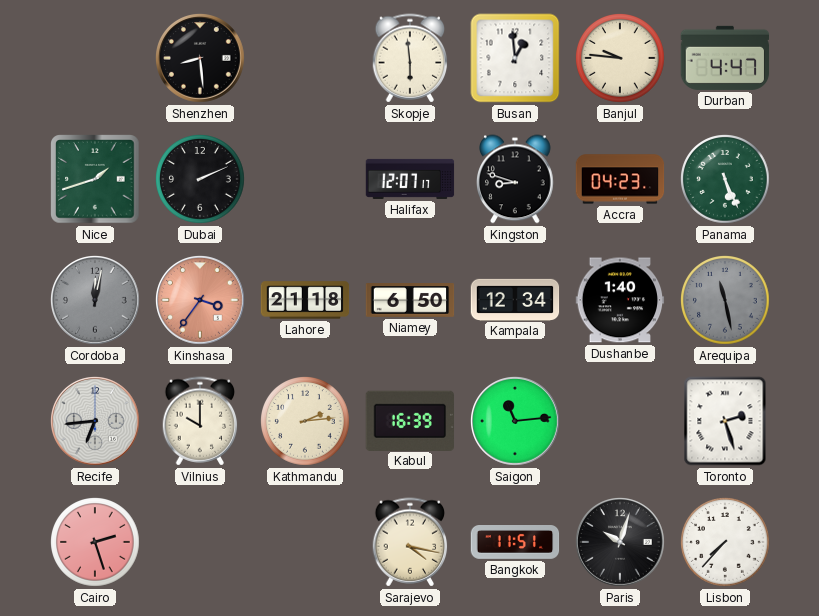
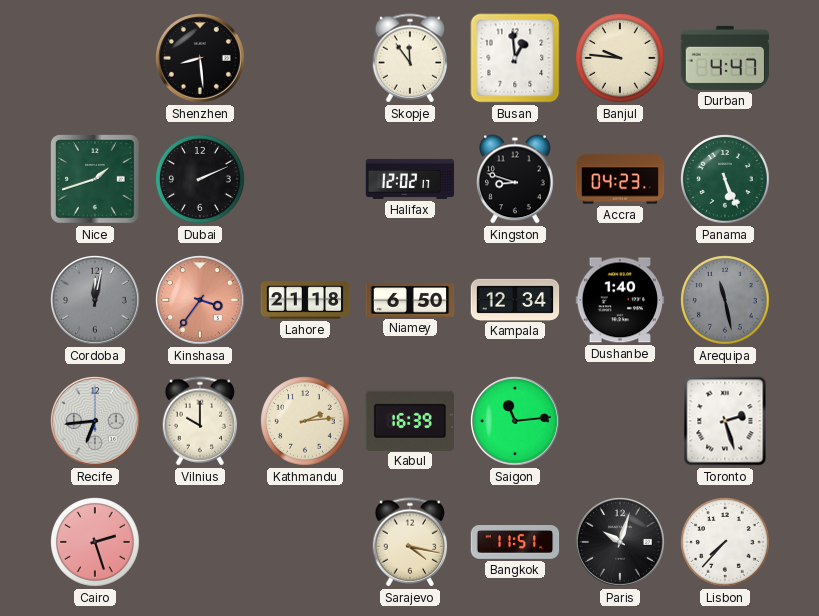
Skopje: 5:59 -> 11:54
Halifax: 12:07 -> 12:02
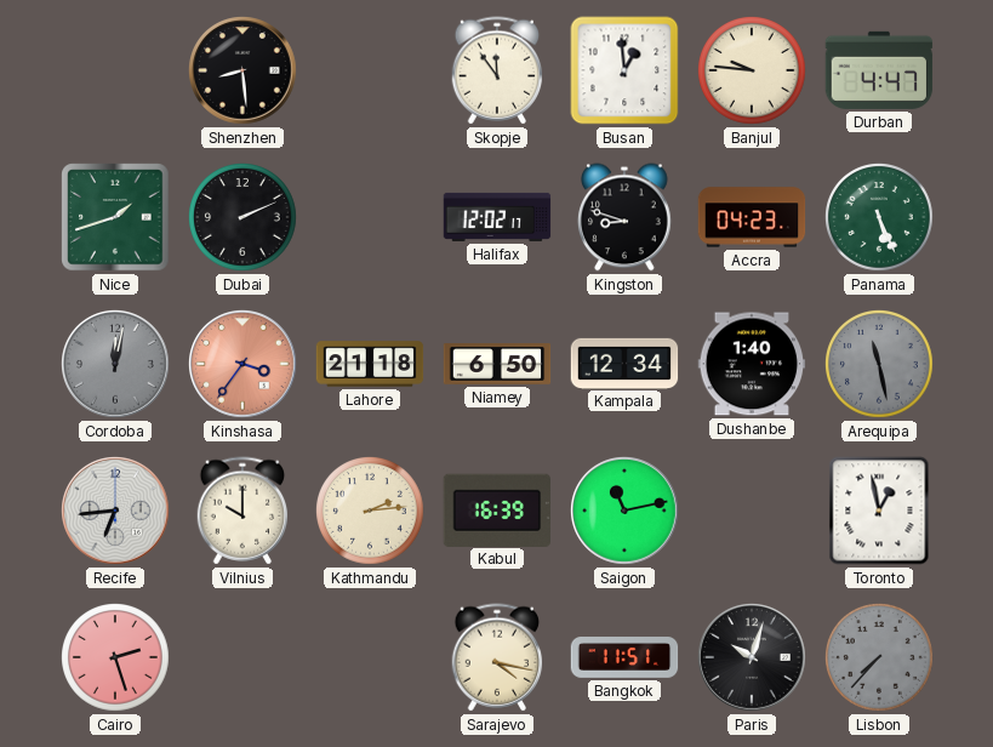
Saigon: 11:14 -> 11:13
Toronto: 2:27 -> 12:58
Lisbon dial: white -> grey
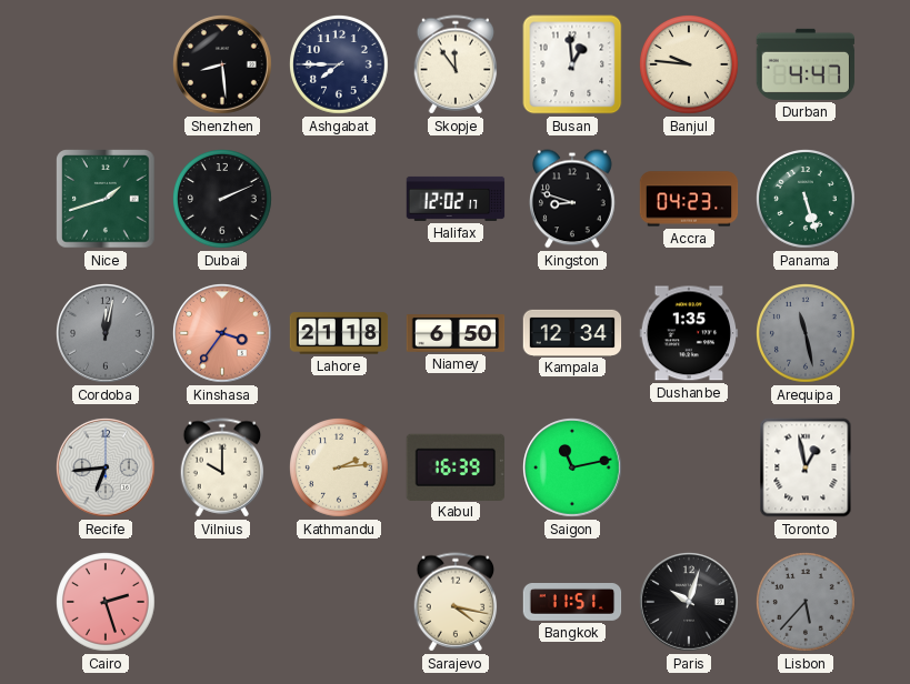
Ashgabat: none -> 7:45
Panama: 5:26 -> 5:27
Dushanbe: 1:40 -> 1:35
Lisbon: 7:37 -> 5:37
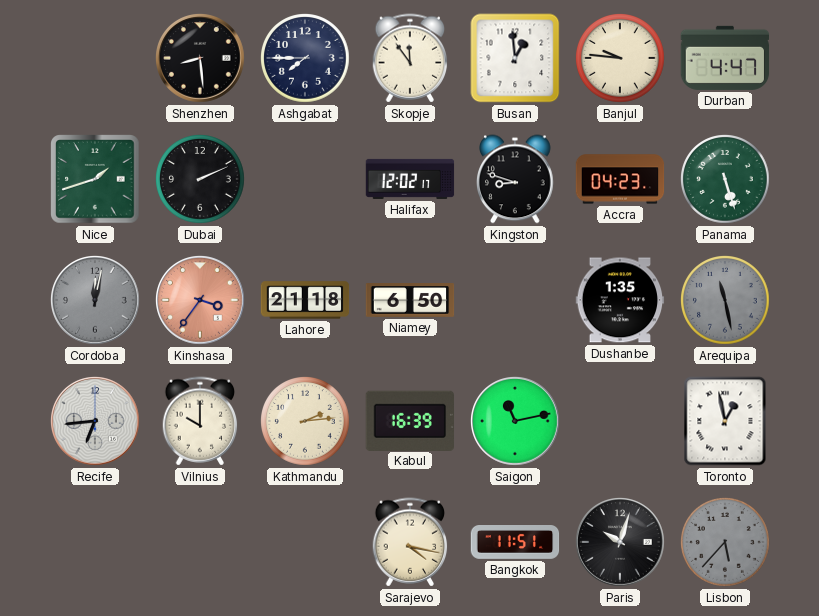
Kampala: 12:34 -> none
Cairo: 2:27 -> none
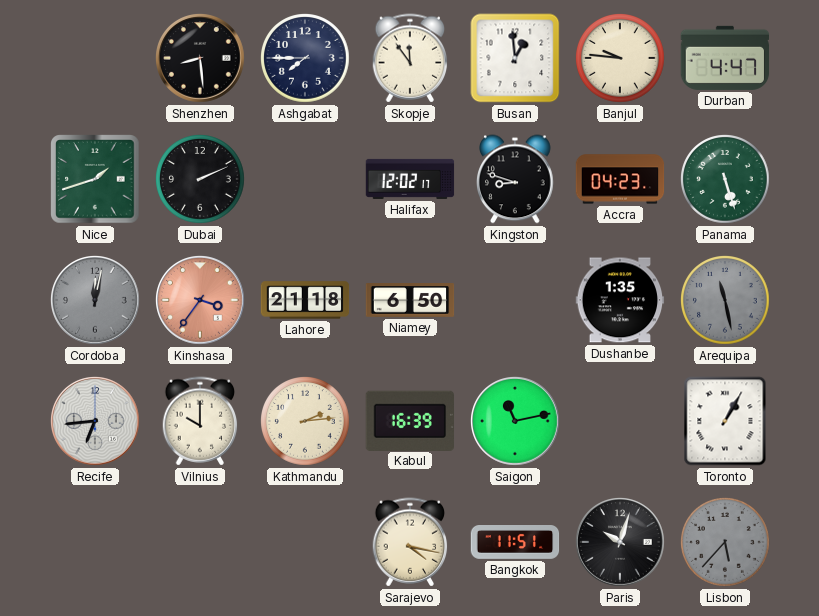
Toronto: 12:58 -> 1:05
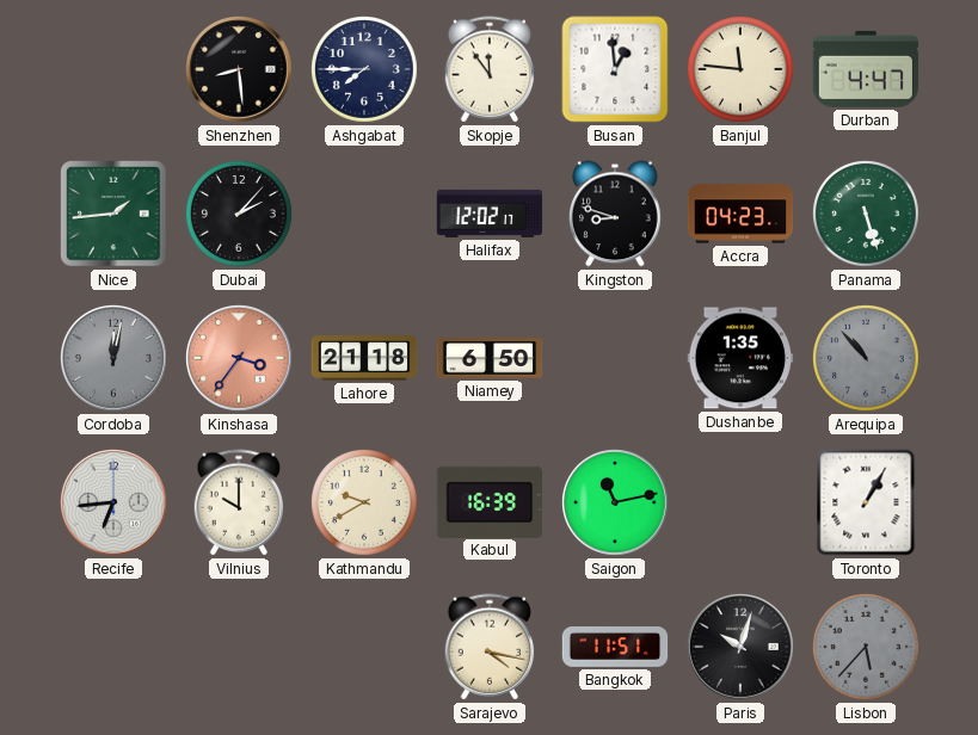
Banjul: 9:46 -> 11:46
Nice: 1:42 -> 1:44
Dubai: 2:11 -> 2:07
Arequipa: 11:28 -> 10:53
Kathmandu: 2:14 -> 9:40
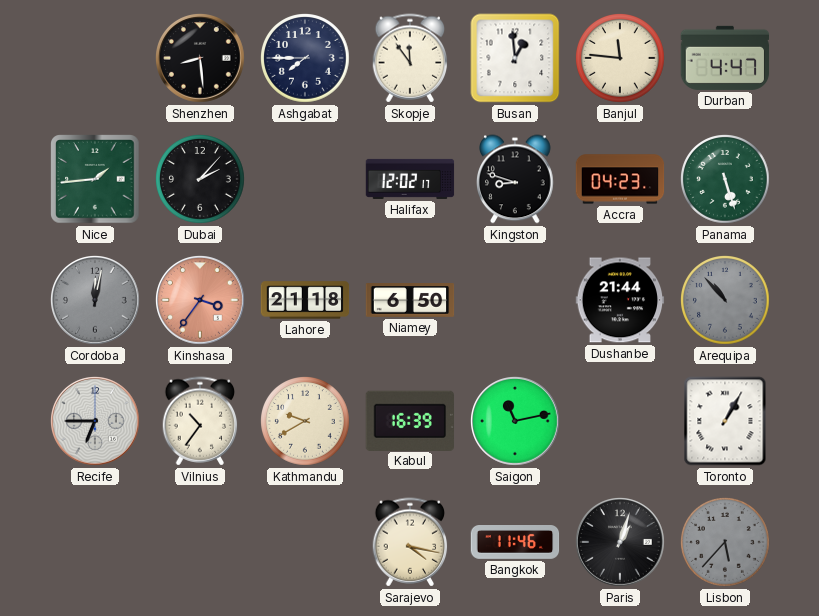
Dushanbe: 1:35 -> 21:44
Recife: 6:44 -> 6:45
Vilnius: 10:00 -> 10:36
Bangkok: 11:51 -> 11:46
Paris: 10:03 -> 1:03
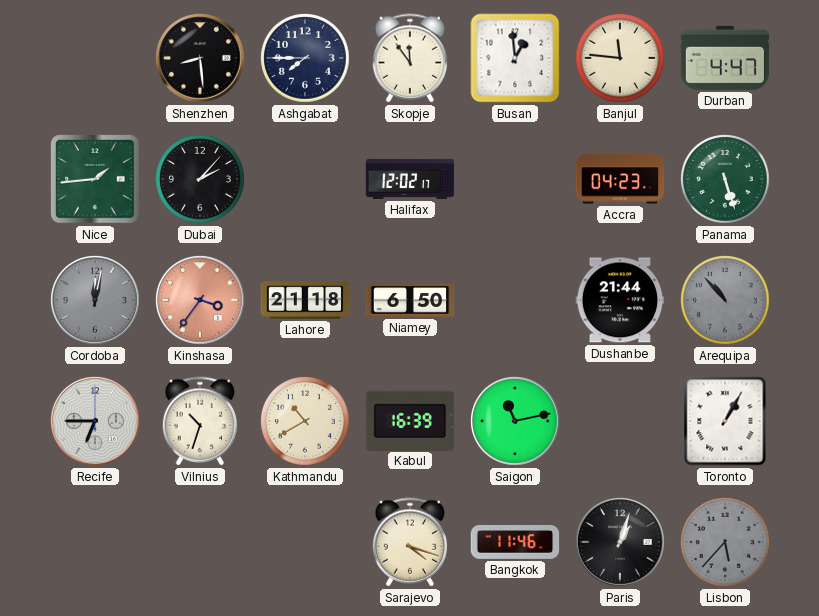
Kingston: 8:48 -> none
Vilnius: 10:36 -> 10:33
Kathmandu: 9:40 -> 10:40
Sarajevo: 4:17 -> 4:18
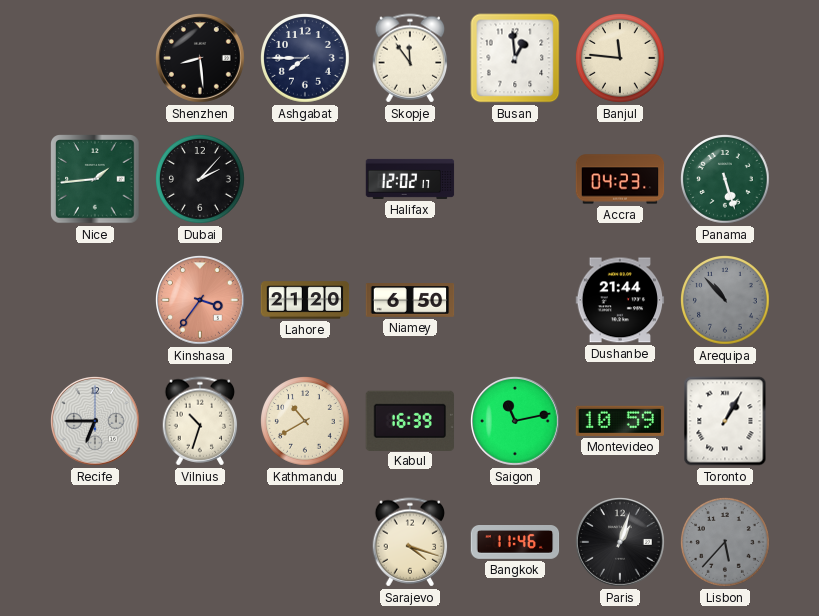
Durban: 4:47 -> none
Cordoba: 12:02 -> none
Lahore: 21:18 -> 21:20
Montevideo: none -> 10:59
